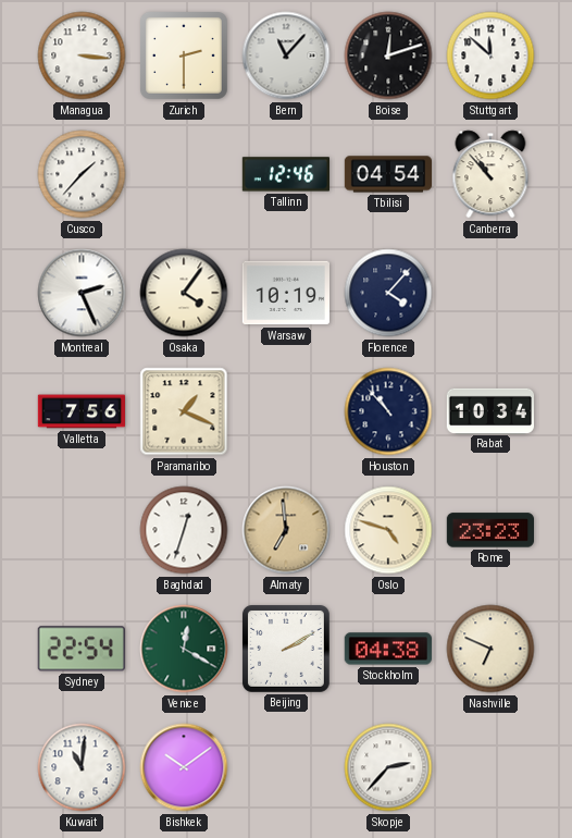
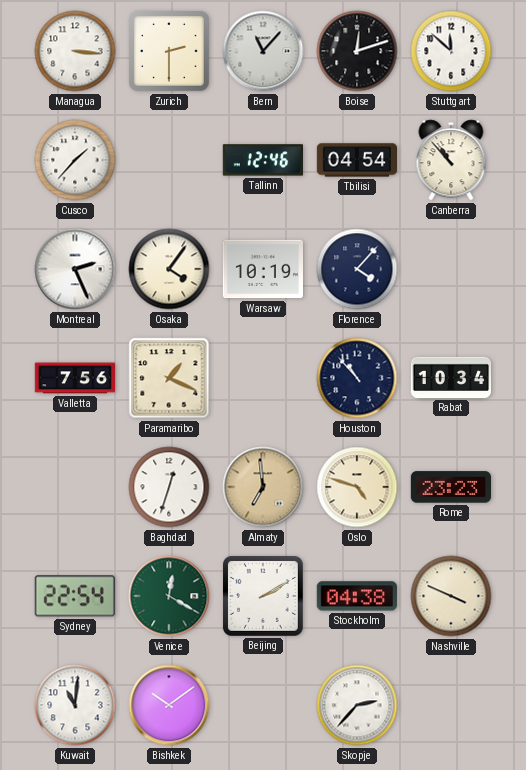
Nashville: 6:49 -> 3:49
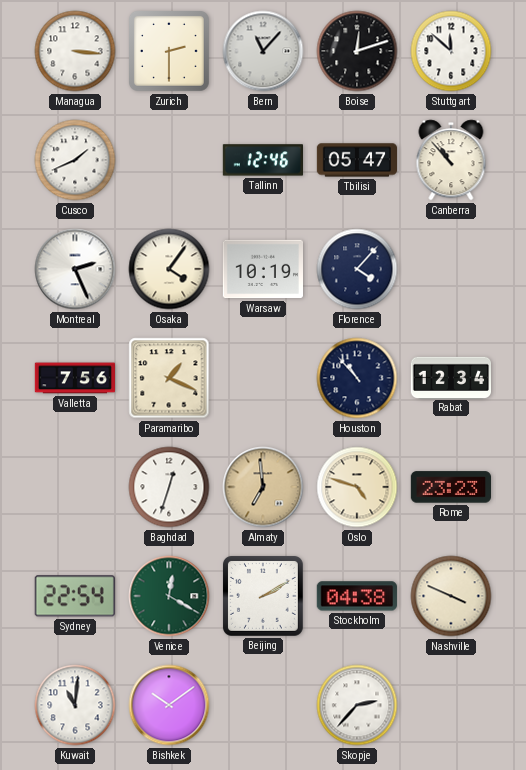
Cusco: 1:37 -> 1:41
Tbilisi: 04:54 -> 05:47
Rabat: 10:34 -> 12:34
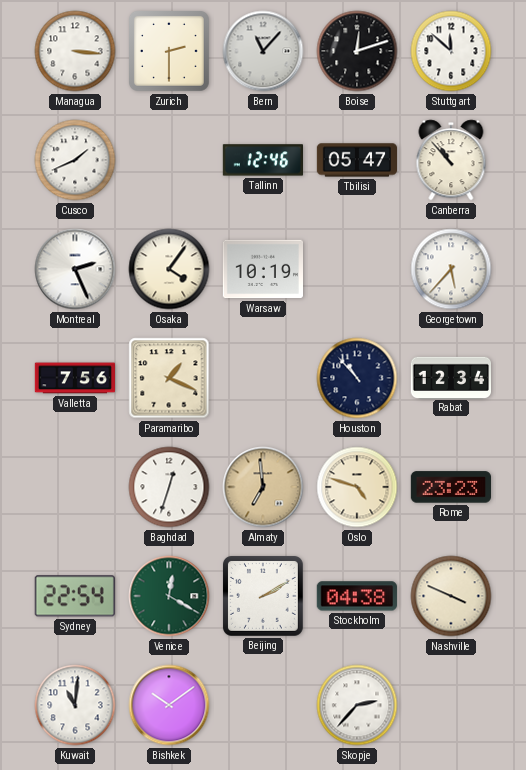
Florence: 4:07 -> none
Georgetown: none -> 5:37
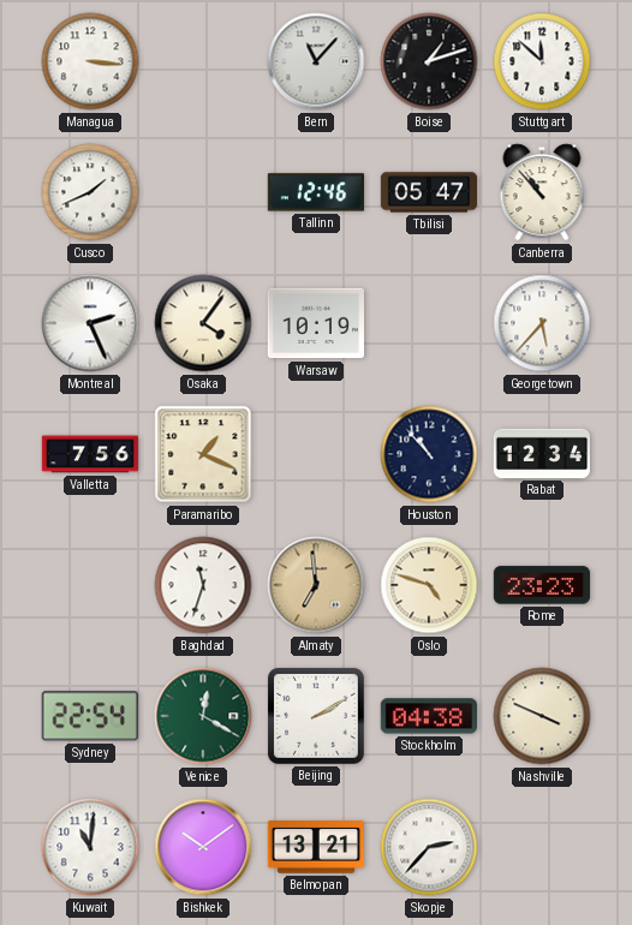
Zurich: 2:30 -> none
Boise: 12:12 -> 1:12
Baghdad: 12:33 -> 11:33
Belmopan: none -> 13:21
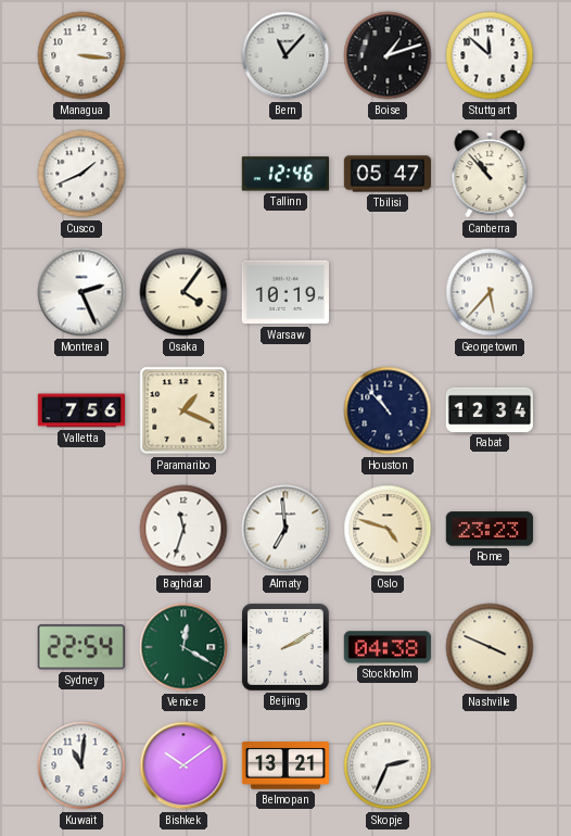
Almaty dial: champagne -> white
Skopje: 2:37 -> 2:34
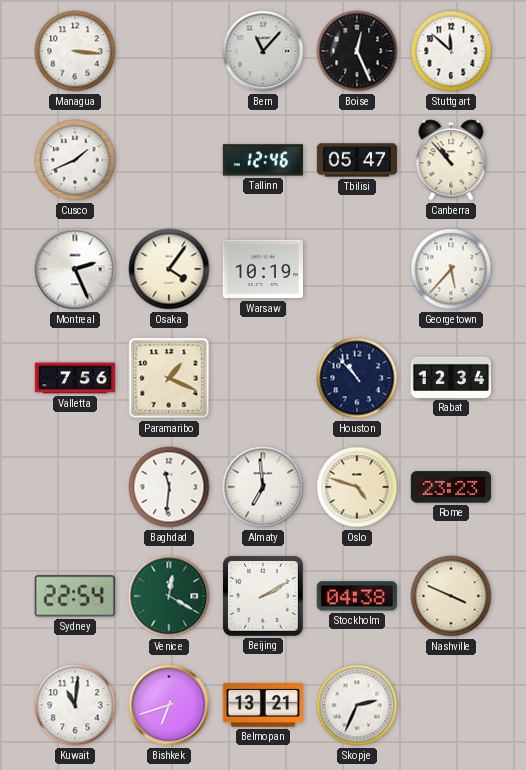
Boise: 1:12 -> 12:26
Baghdad: 11:33 -> 11:31
Bishkek: 10:09 -> 6:42
